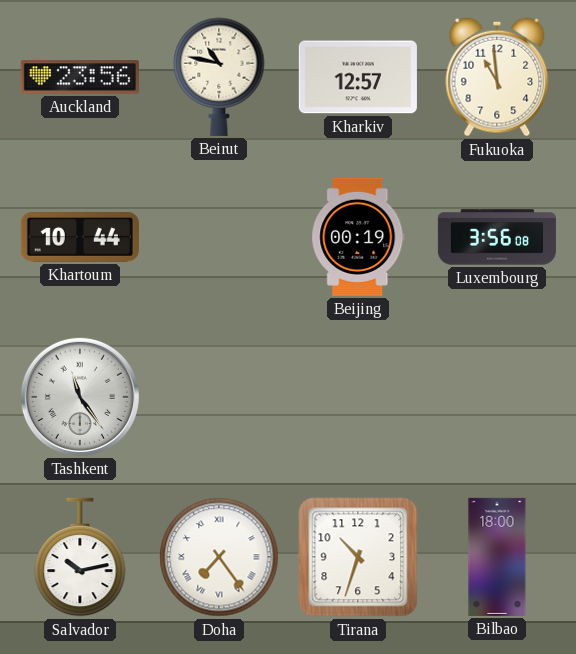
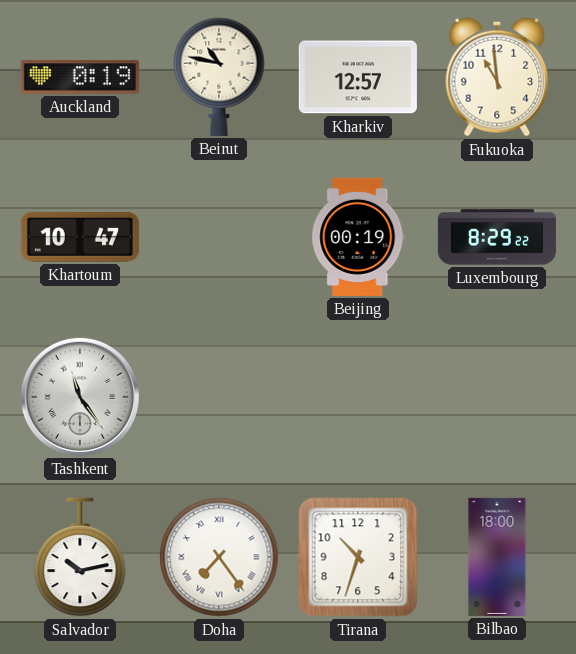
Auckland: 23:56 -> 0:19
Khartoum: 10:44 -> 10:47
Luxembourg: 3:56 -> 8:29
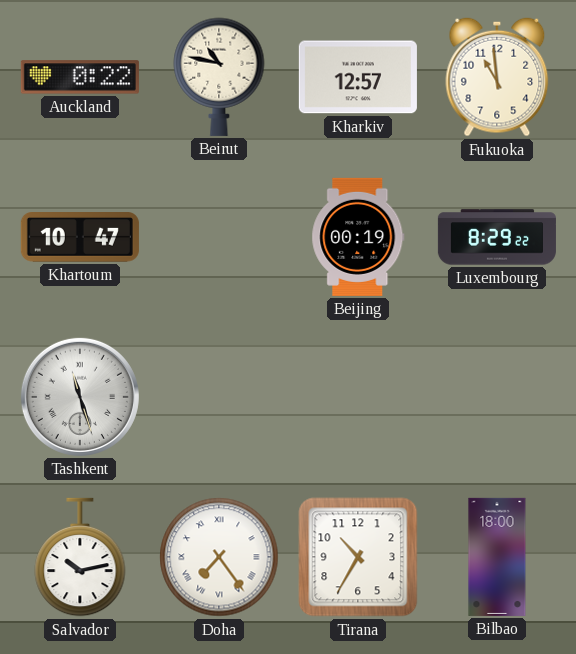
Auckland: 0:19 -> 0:22
Tashkent: 11:24 -> 11:27
Tirana: 10:33 -> 10:35
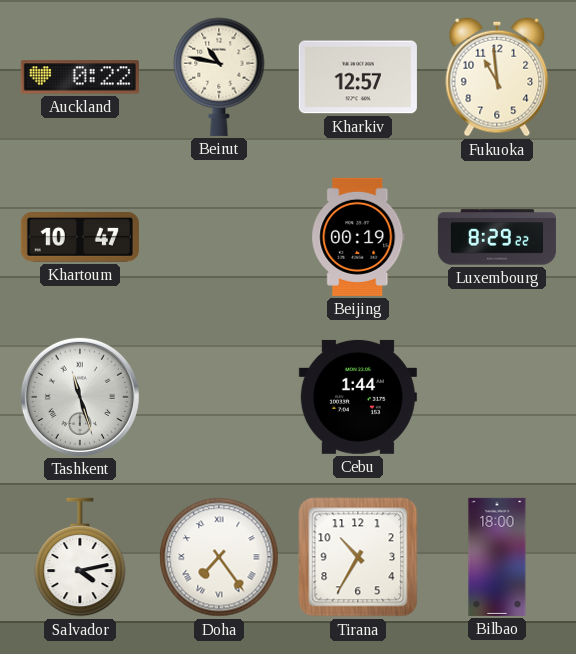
Cebu: none -> 1:44
Salvador: 10:13 -> 4:13
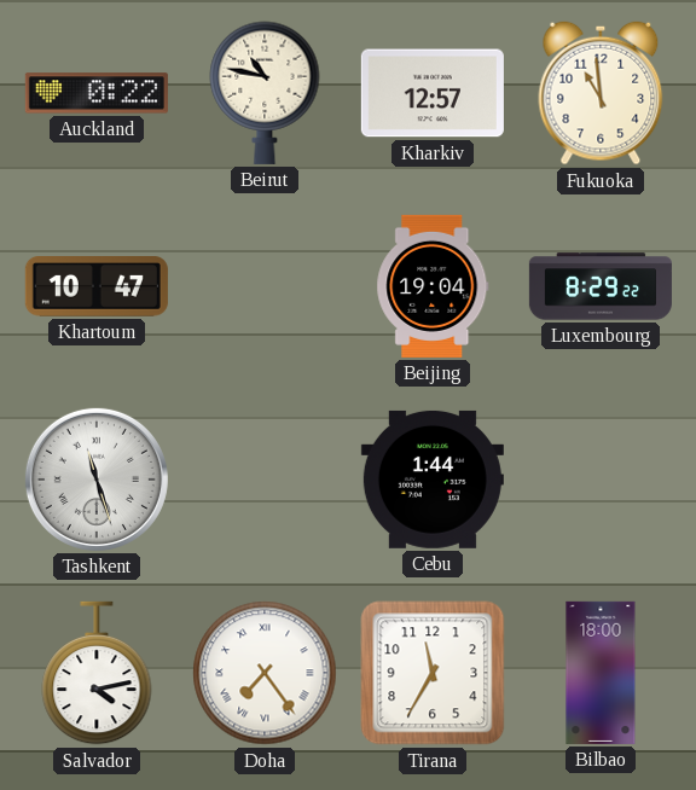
Beijing: 00:19 -> 19:04
Tirana: 10:35 -> 11:35
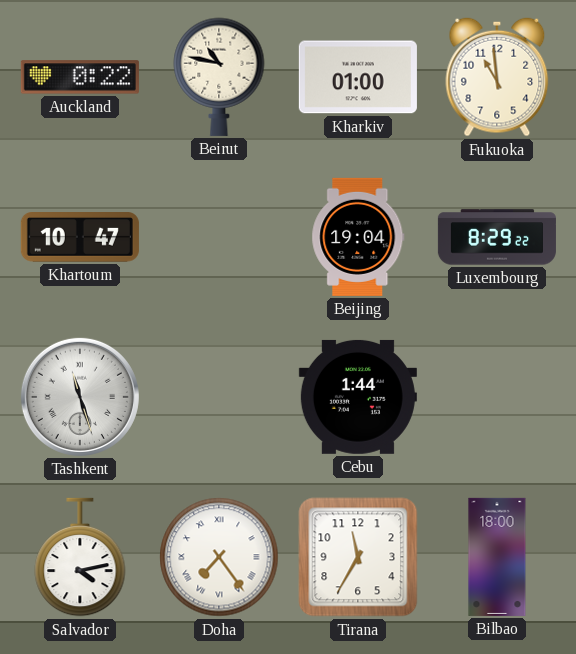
Kharkiv: 12:57 -> 01:00
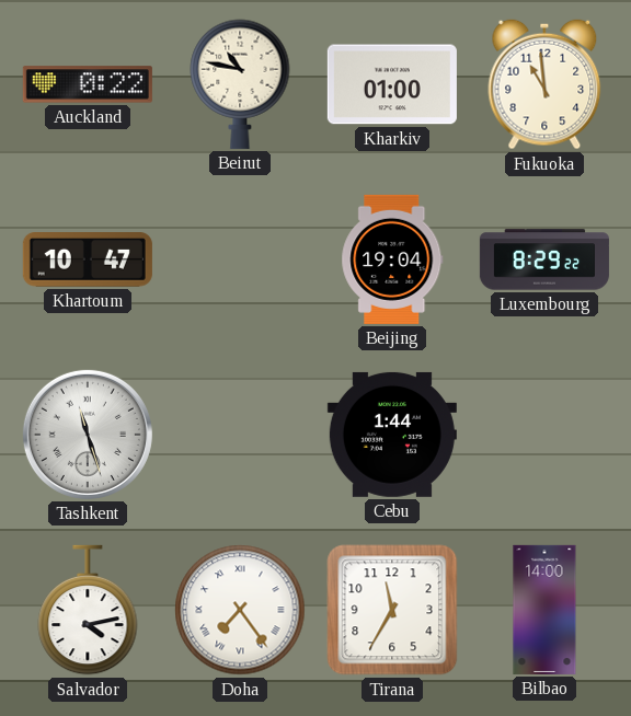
Bilbao: 18:00 -> 14:00
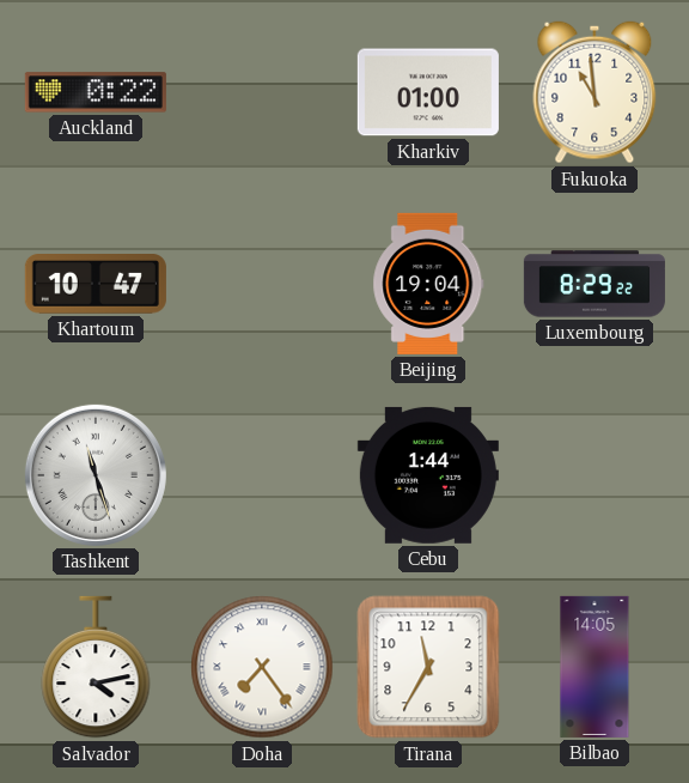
Beirut: 10:47 -> none
Bilbao: 14:00 -> 14:05
